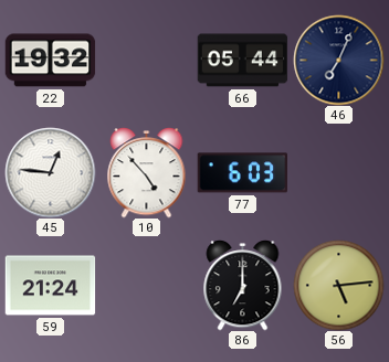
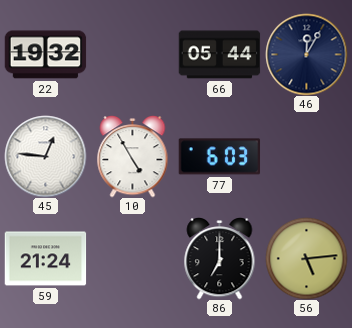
46: 7:04 -> 12:05
10: 4:53 -> 4:55
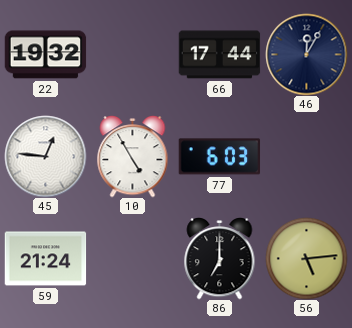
66: 05:44 -> 17:44
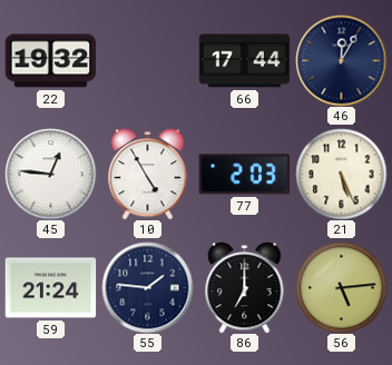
77: 6:03 -> 2:03
21: none -> 5:26
55: none -> 1:46
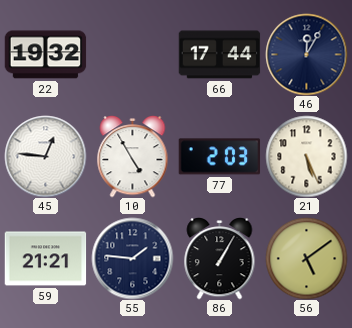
59: 21:24 -> 21:21
86: 7:00 -> 1:05
56: 5:14 -> 5:09
